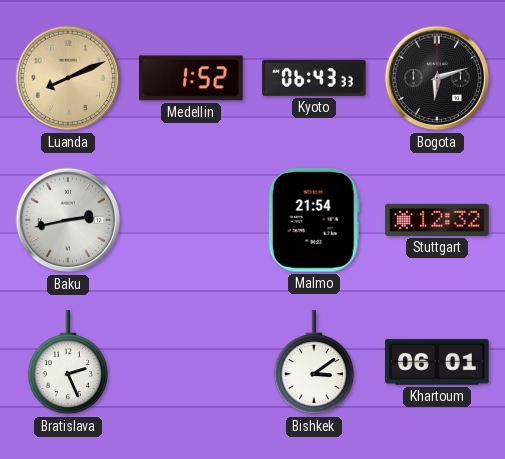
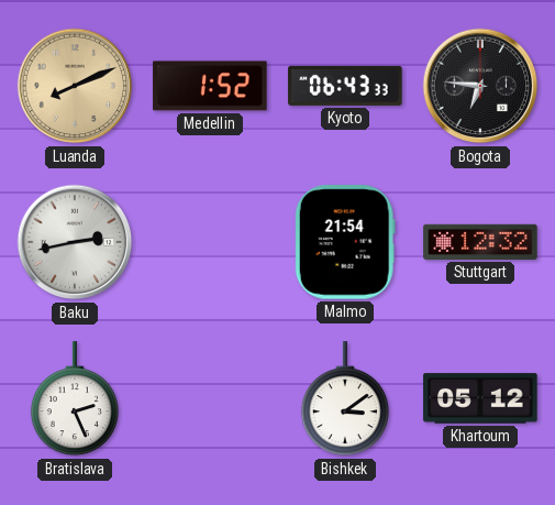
Bogota: 6:12 -> 6:46
Khartoum: 06:01 -> 05:12
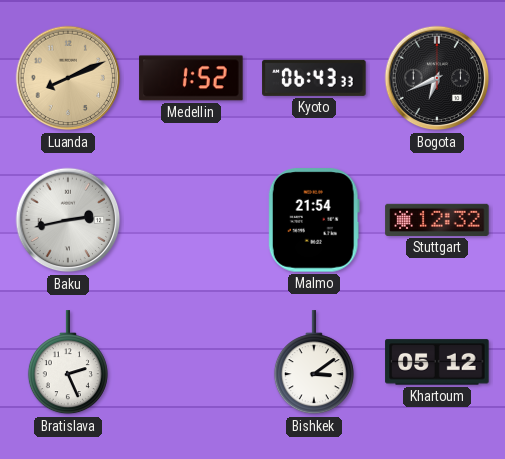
Bogota: 6:46 -> 6:41
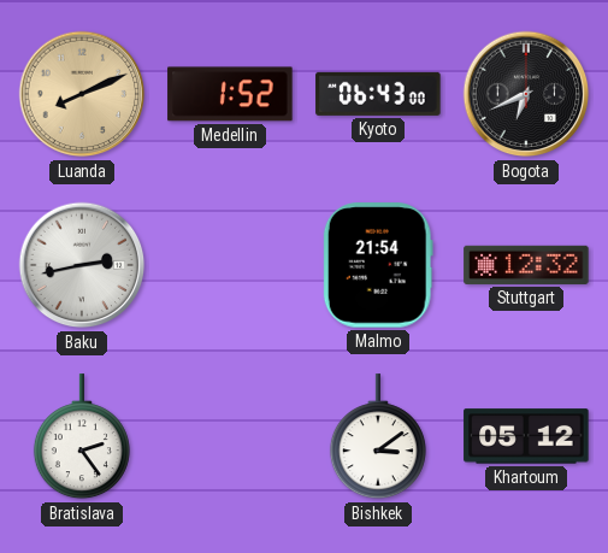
Kyoto: 06:43:33 -> 06:43:00
Bratislava: 2:26 -> 2:24
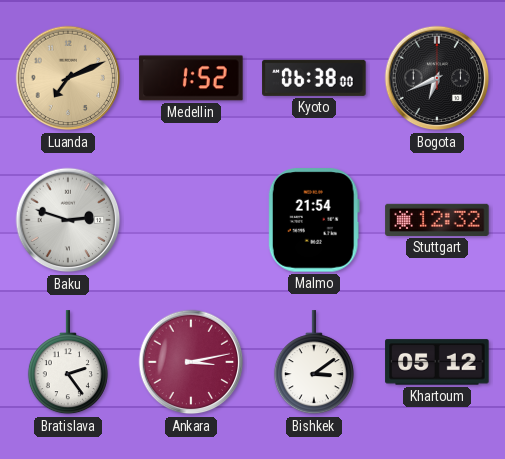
Luanda: 8:11 -> 7:11
Kyoto: 06:43 -> 06:38
Baku: 2:43 -> 2:48
Ankara: none -> 3:13
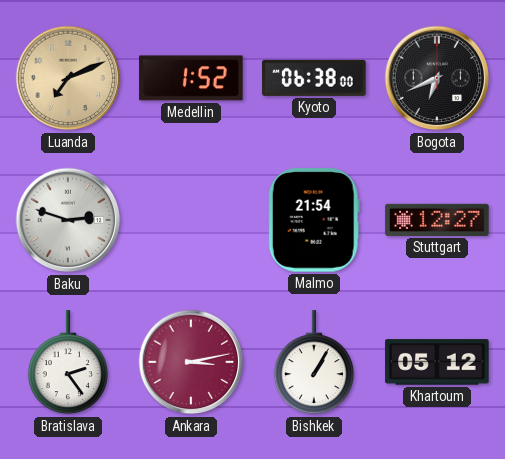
Stuttgart: 12:32 -> 12:27
Bishkek: 3:09 -> 1:05
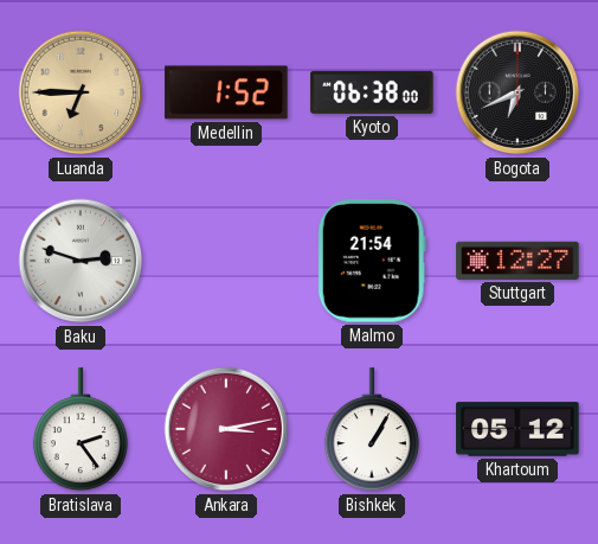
Luanda: 7:11 -> 6:45
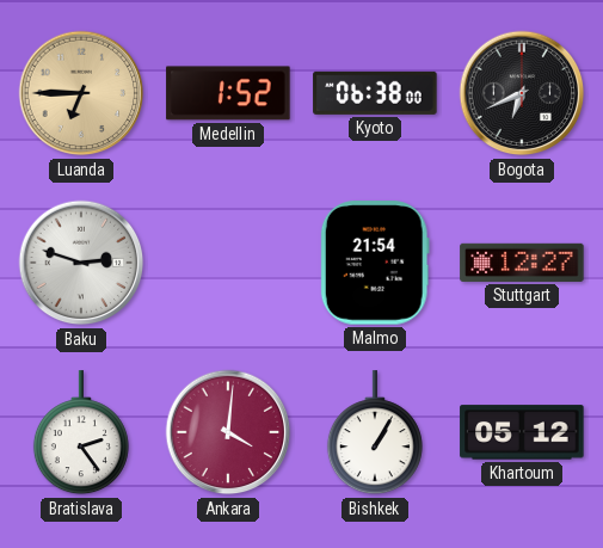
Ankara: 3:13 -> 4:01
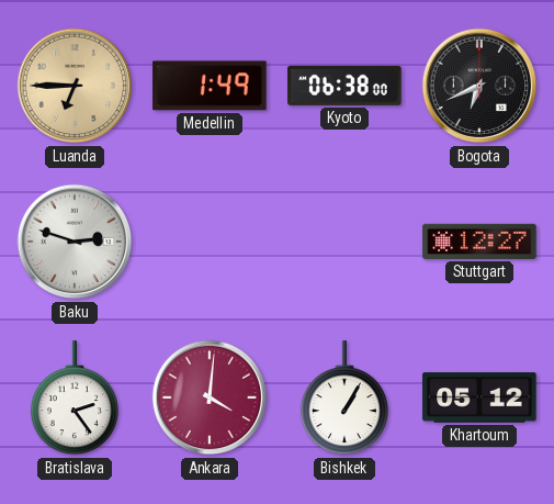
Medellin: 1:52 -> 1:49
Malmo: 21:54 -> none
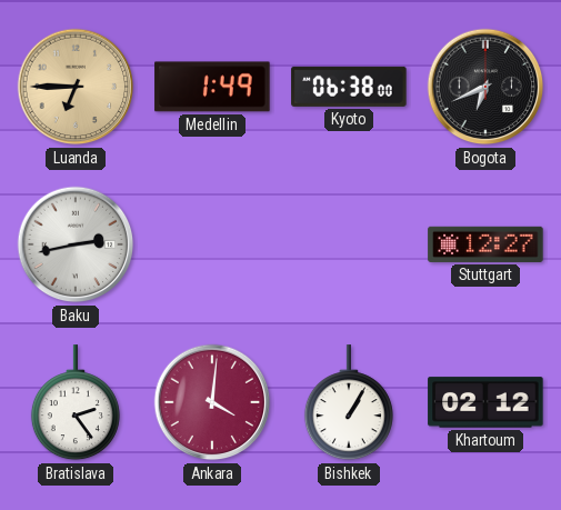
Baku: 2:48 -> 2:43
Khartoum: 05:12 -> 02:12
